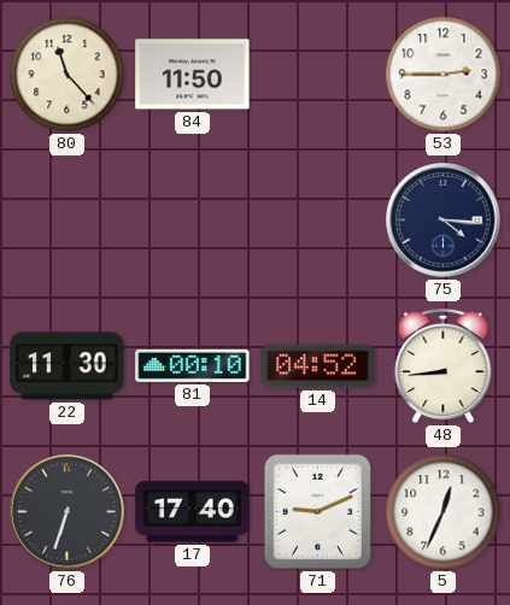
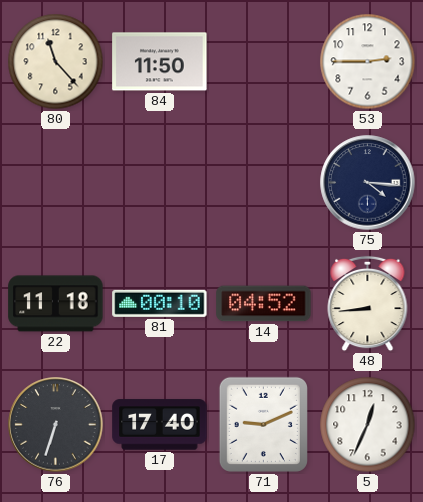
22: 11:30 -> 11:18
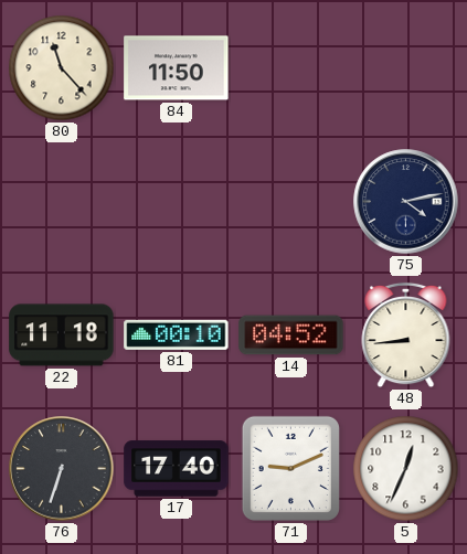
53: 2:45 -> none
75: 4:16 -> 4:13
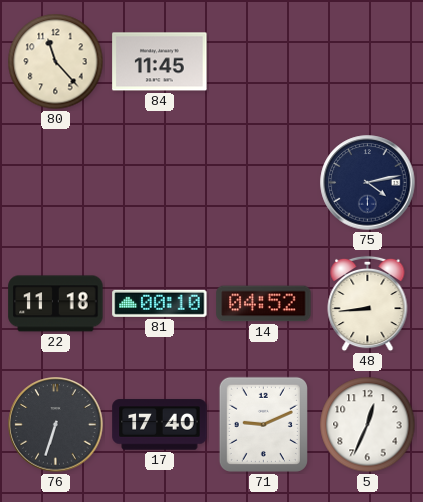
84: 11:50 -> 11:45
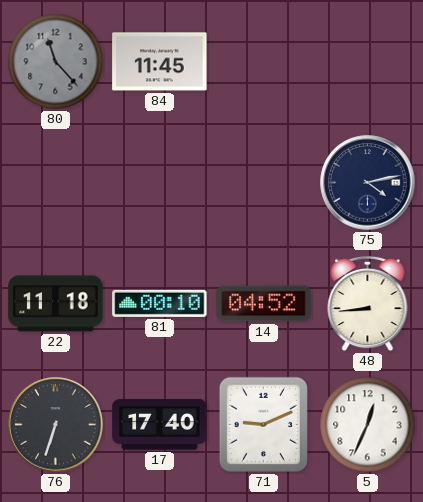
80 dial: cream -> grey
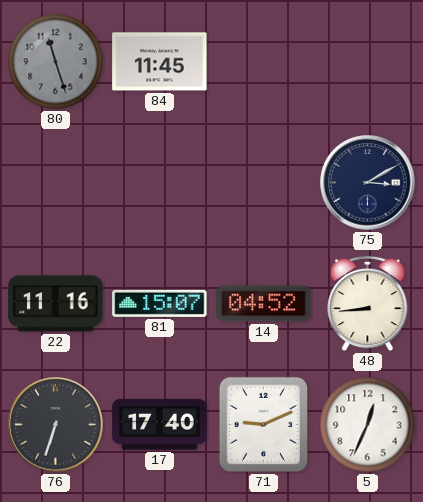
80: 11:23 -> 11:27
75: 4:13 -> 3:10
22: 11:18 -> 11:16
81: 00:10 -> 15:07
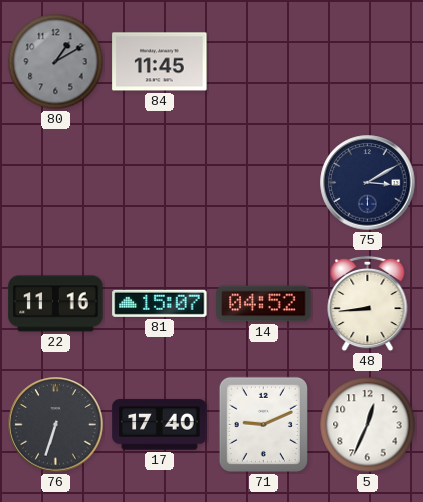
80: 11:27 -> 1:10
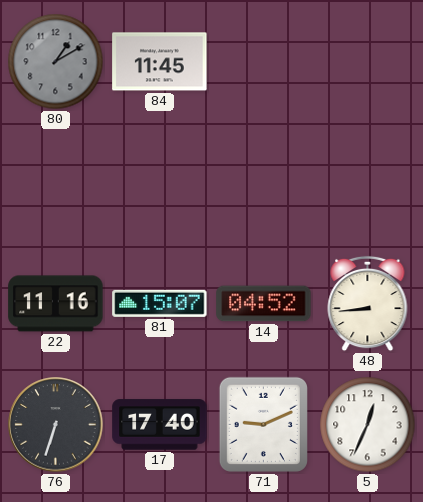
75: 3:10 -> none
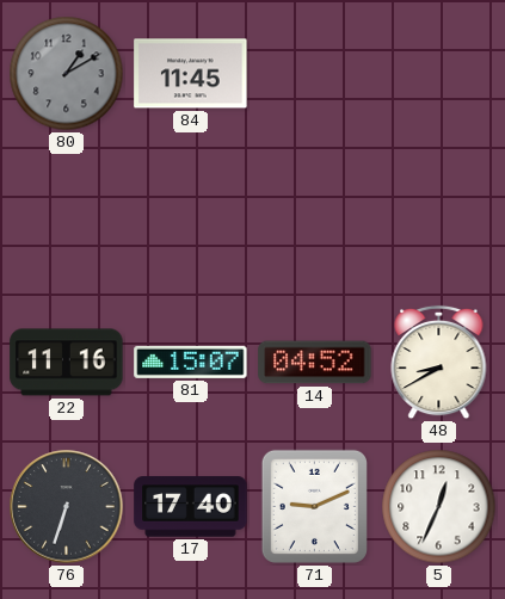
48: 8:44 -> 8:40
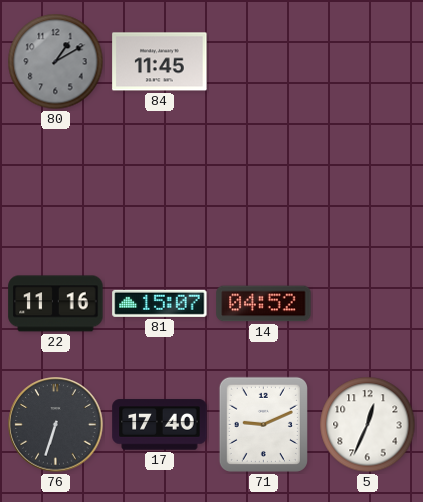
48: 8:40 -> none
